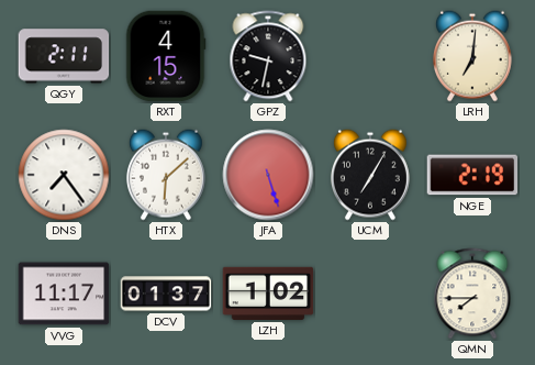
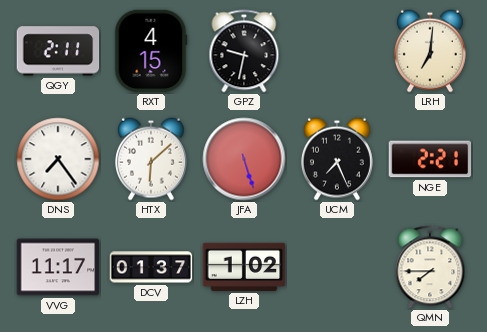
UCM: 7:05 -> 7:26
NGE: 2:19 -> 2:21
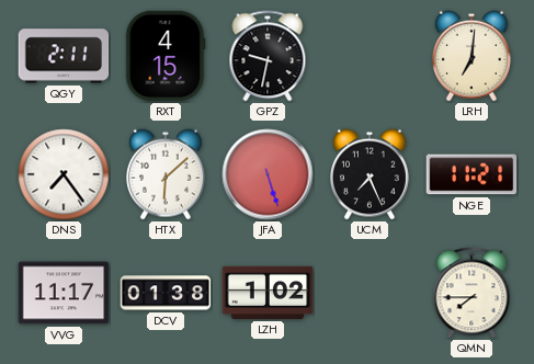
NGE: 2:21 -> 11:21
DCV: 01:37 -> 01:38
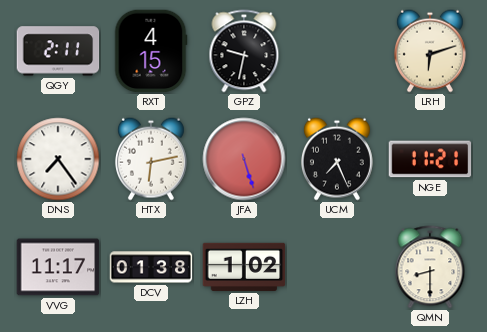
LRH: 7:01 -> 6:12
HTX: 6:08 -> 6:13
QMN: 7:45 -> 8:30
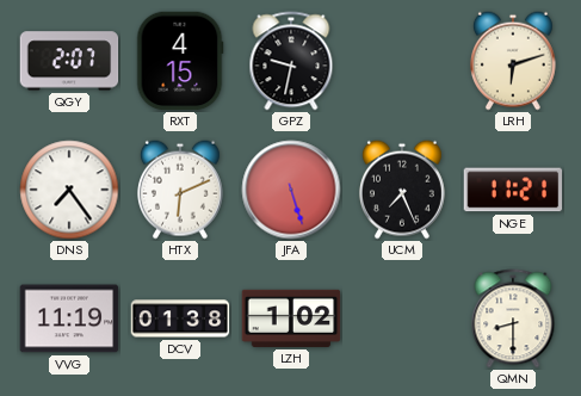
QGY: 2:11 -> 2:07
HTX: 6:13 -> 6:11
VVG: 11:17 -> 11:19
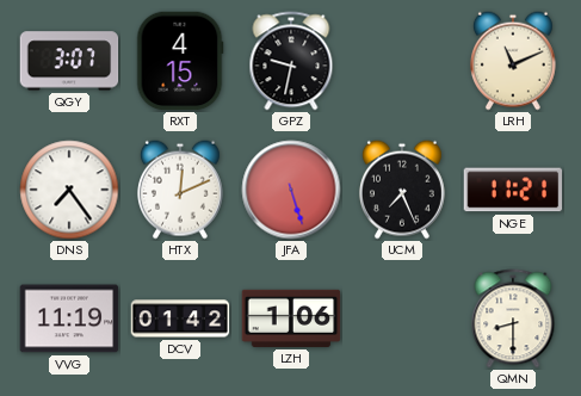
QGY: 2:07 -> 3:07
LRH: 6:12 -> 11:11
HTX: 6:11 -> 12:11
DCV: 01:38 -> 01:42
LZH: 1:02 -> 1:06
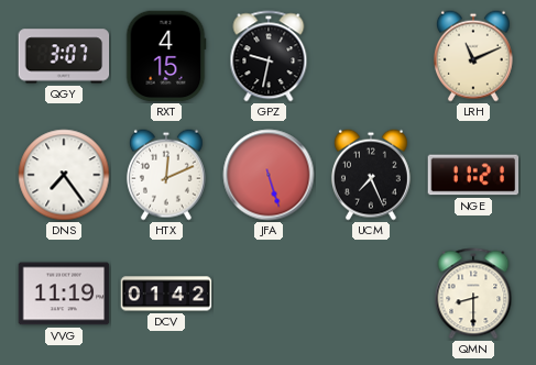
LZH: 1:06 -> none
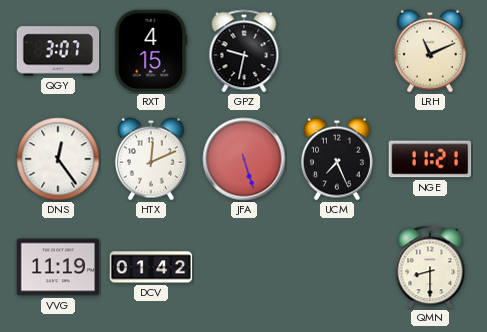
DNS: 7:24 -> 12:24
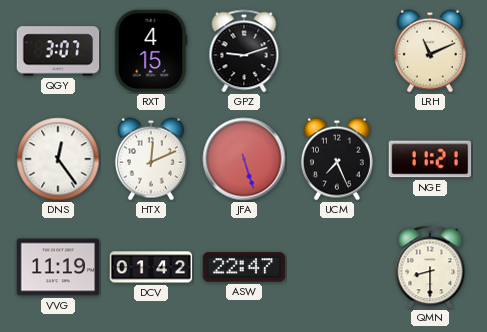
GPZ: 9:32 -> 9:12
ASW: none -> 22:47
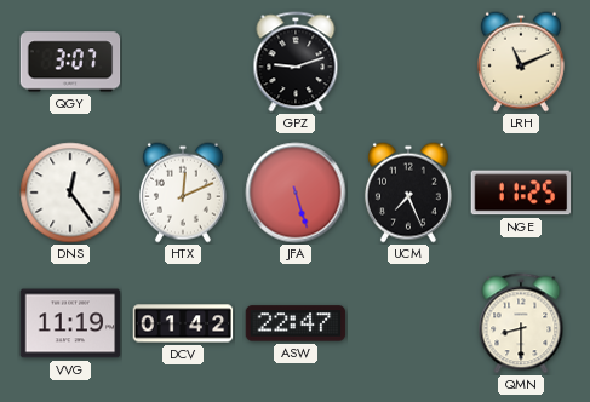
RXT: 4:15 -> none
NGE: 11:21 -> 11:25
